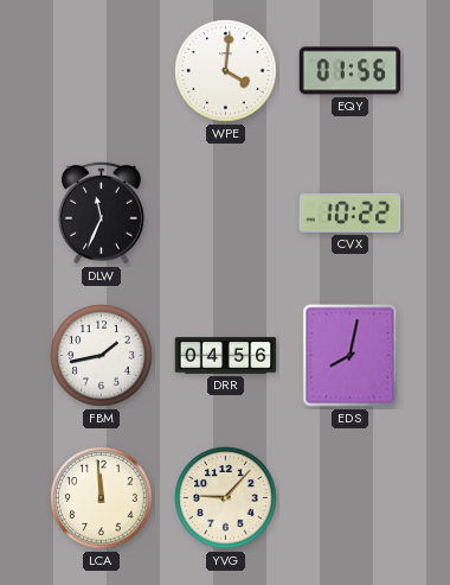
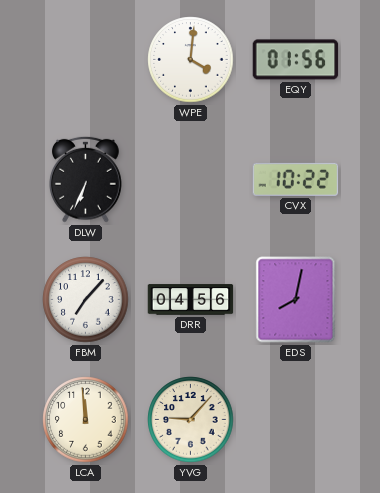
DLW: 11:34 -> 6:34
FBM: 1:43 -> 7:07
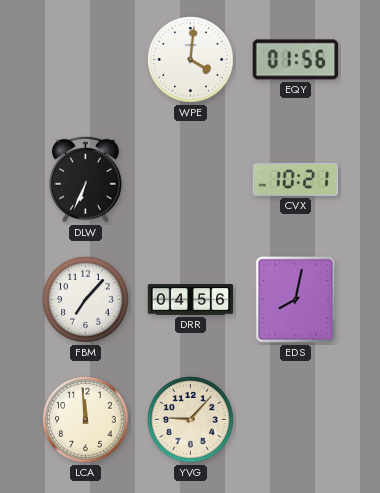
CVX: 10:22 -> 10:21
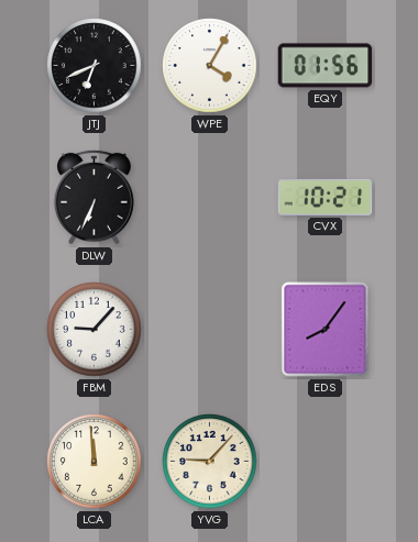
JTJ: none -> 6:41
WPE: 4:01 -> 4:05
FBM: 7:07 -> 9:07
DRR: 04:56 -> none
EDS: 8:02 -> 8:06
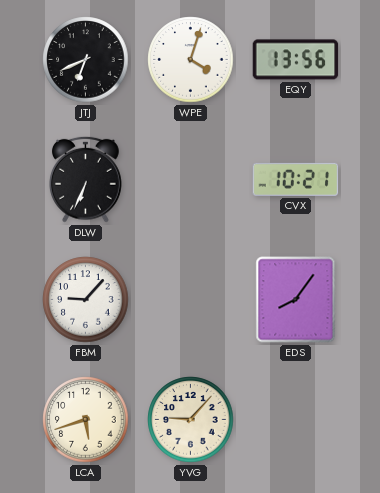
WPE: 4:05 -> 4:03
EQY: 01:56 -> 13:56
LCA: 11:59 -> 5:42
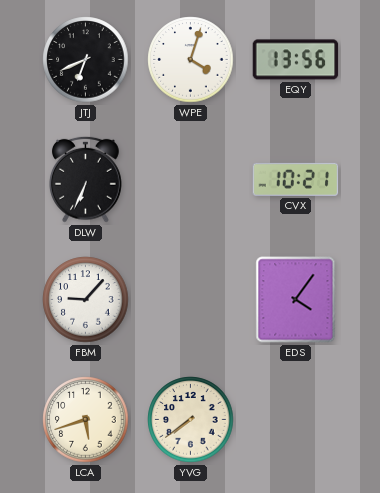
EDS: 8:06 -> 4:06
YVG: 9:07 -> 7:39
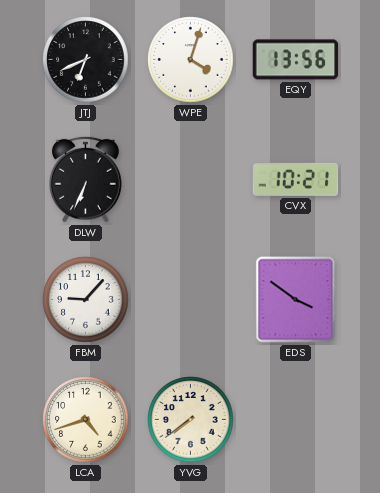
EDS: 4:06 -> 3:51
LCA: 5:42 -> 4:42
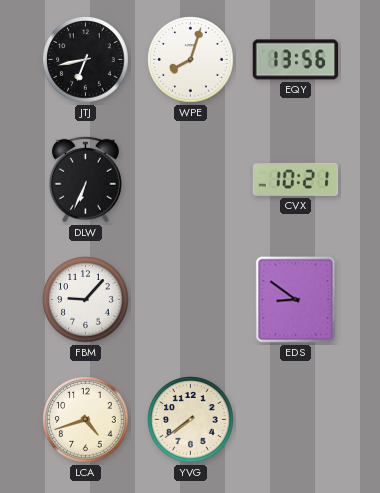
JTJ: 6:41 -> 6:43
WPE: 4:03 -> 8:03
EDS: 3:51 -> 8:51
